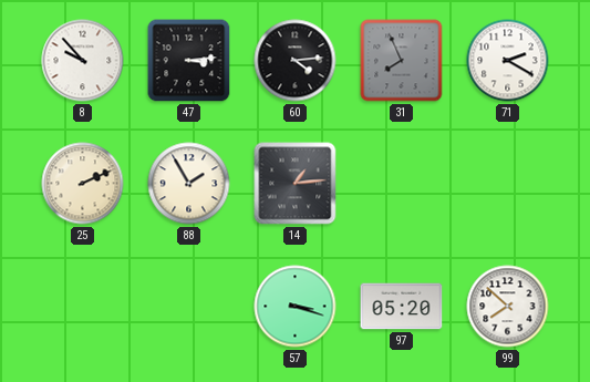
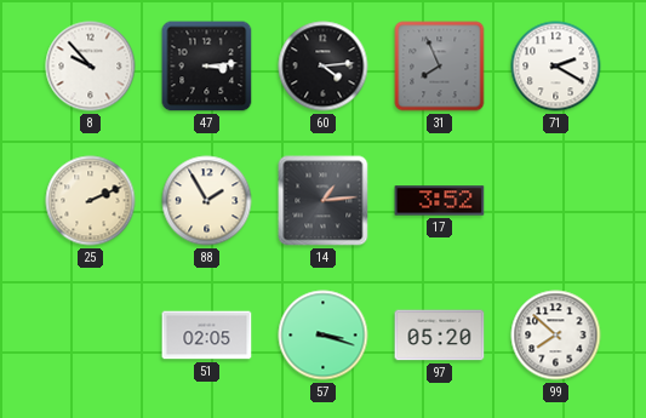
17: none -> 3:52
51: none -> 02:05
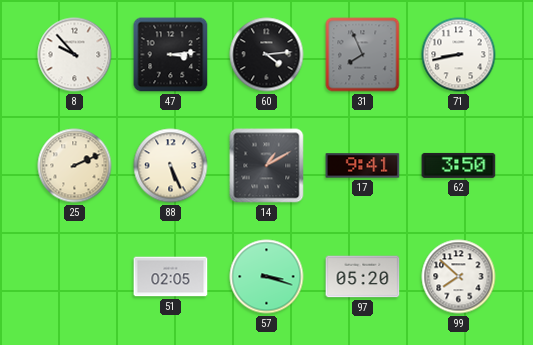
71: 2:20 -> 8:43
88: 1:55 -> 5:26
14: 1:14 -> 1:10
17: 3:52 -> 9:41
62: none -> 3:50
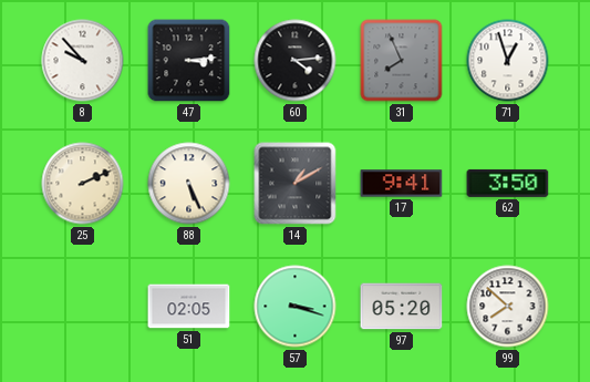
71: 8:43 -> 12:57
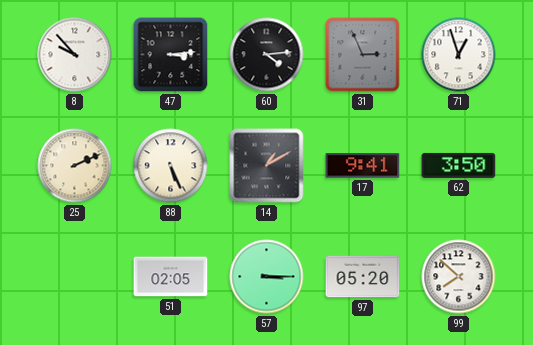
31: 7:56 -> 2:56
57: 3:18 -> 3:15
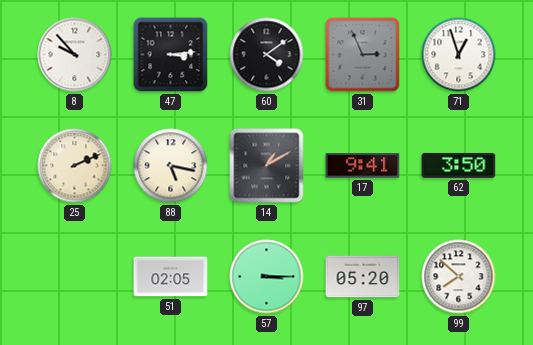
60: 4:14 -> 4:09
88: 5:26 -> 5:17
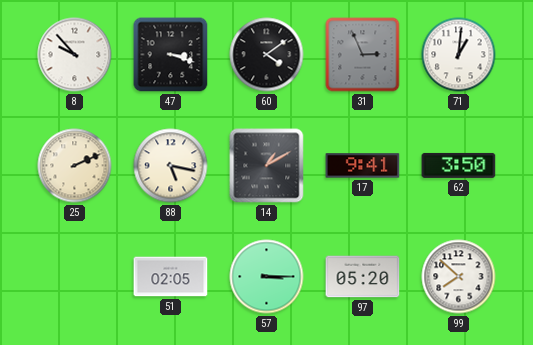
47: 3:14 -> 3:18
71: 12:57 -> 1:01
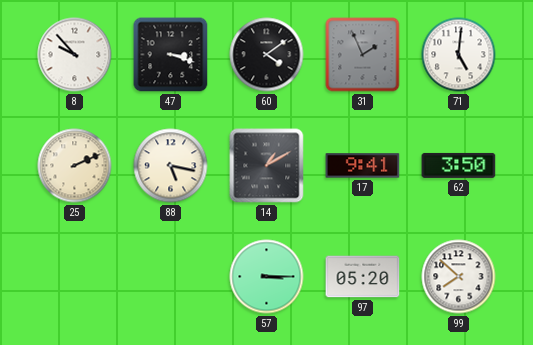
31: 2:56 -> 1:56
71: 1:01 -> 5:01
51: 02:05 -> none
